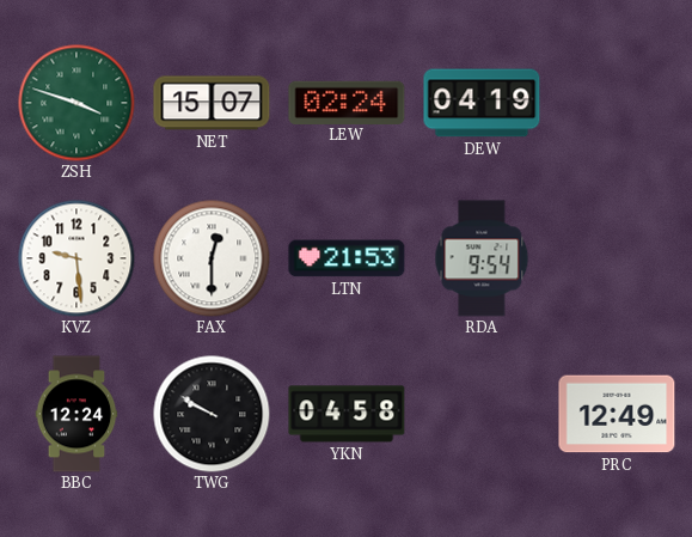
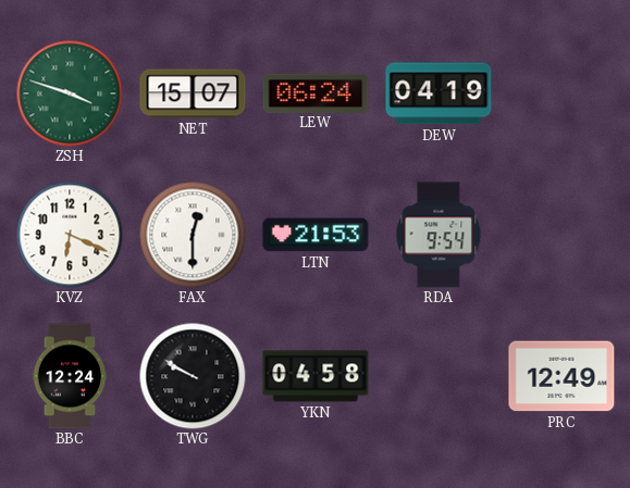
LEW: 02:24 -> 06:24
KVZ: 9:29 -> 6:19
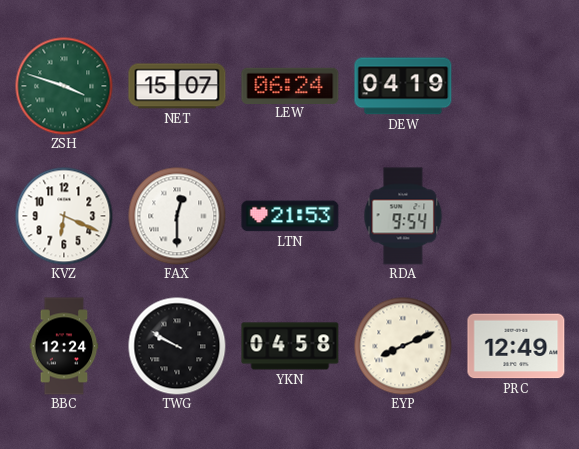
EYP: none -> 8:11
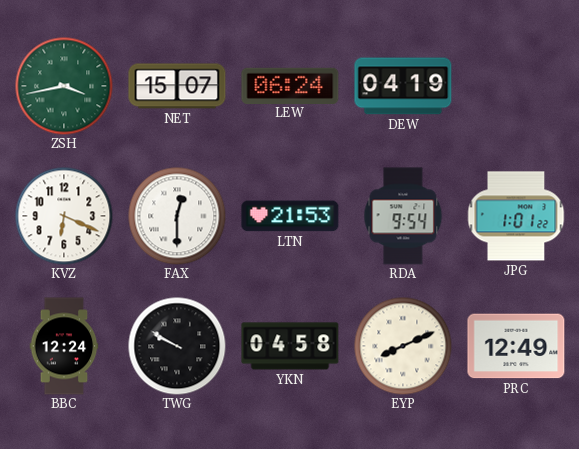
ZSH: 3:48 -> 3:43
JPG: none -> 1:01
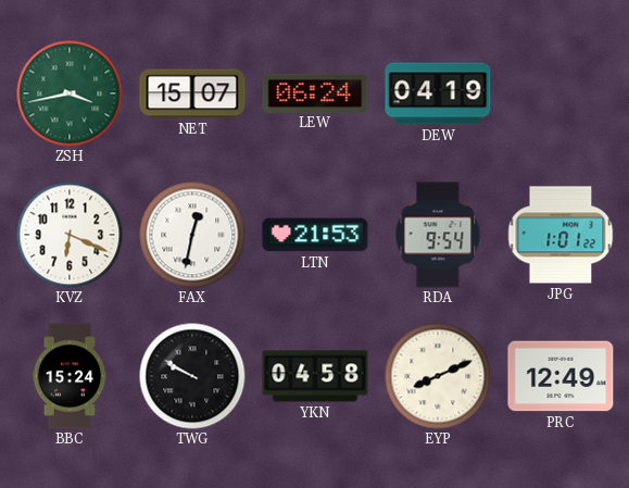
FAX: 12:30 -> 12:32
BBC: 12:24 -> 15:24
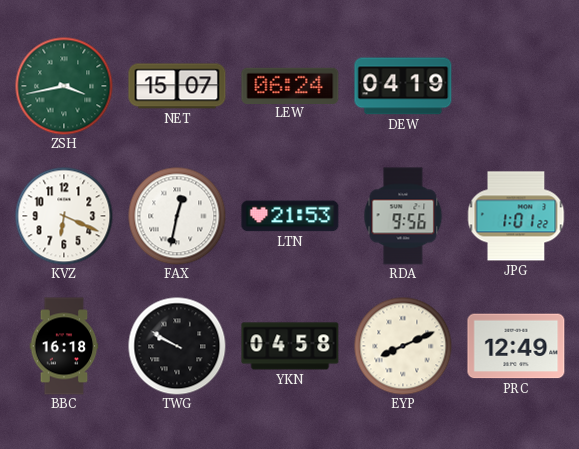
RDA: 9:54 -> 9:56
BBC: 15:24 -> 16:18
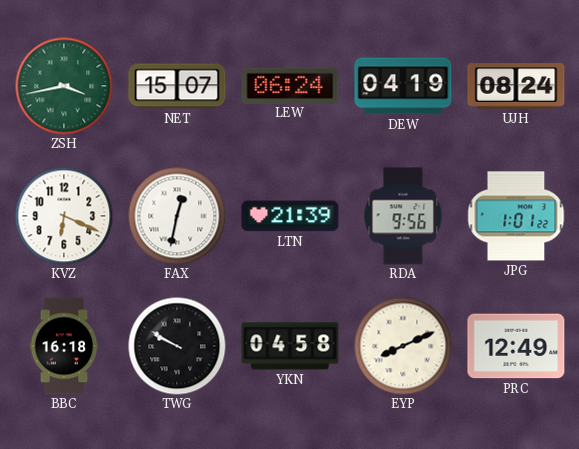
UJH: none -> 08:24
LTN: 21:53 -> 21:39
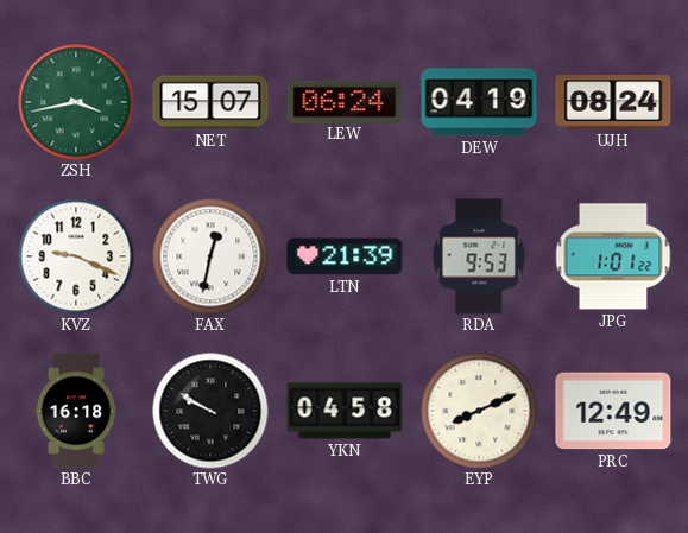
KVZ: 6:19 -> 9:19
RDA: 9:56 -> 9:53
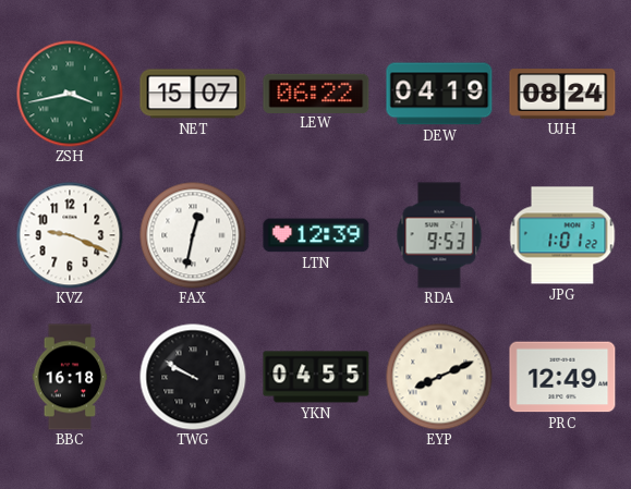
LEW: 06:24 -> 06:22
LTN: 21:39 -> 12:39
YKN: 04:58 -> 04:55
